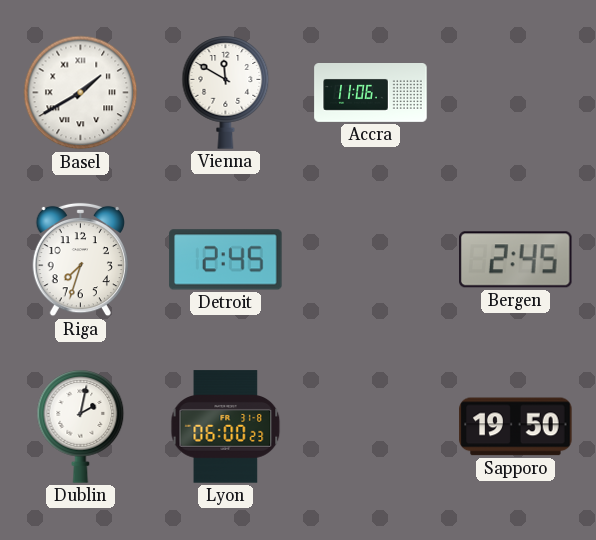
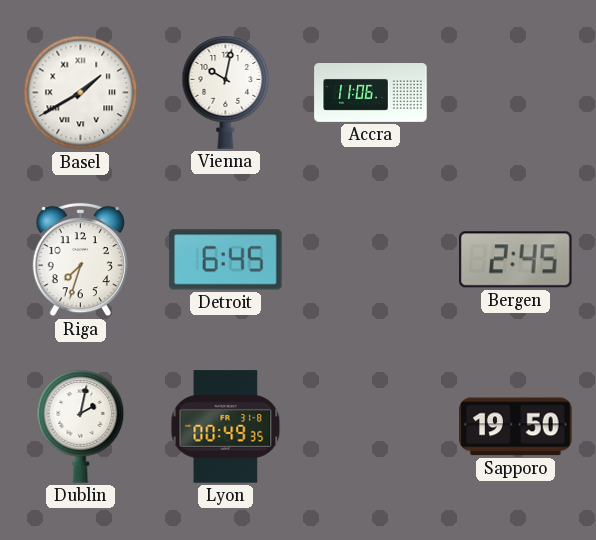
Vienna: 11:50 -> 10:02
Detroit: 2:45 -> 6:45
Lyon: 06:00 -> 00:49
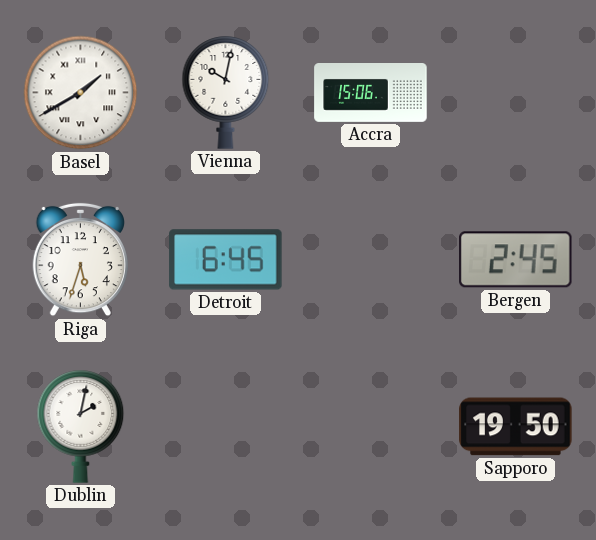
Accra: 11:06 -> 15:06
Riga: 7:33 -> 5:33
Lyon: 00:49 -> none
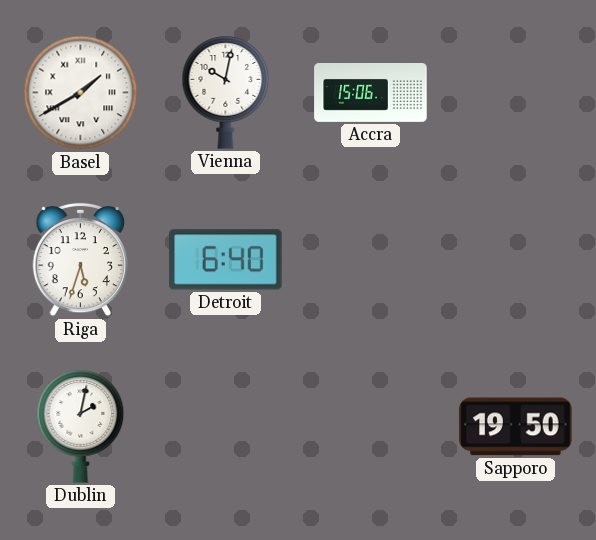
Detroit: 6:45 -> 6:40
Bergen: 2:45 -> none
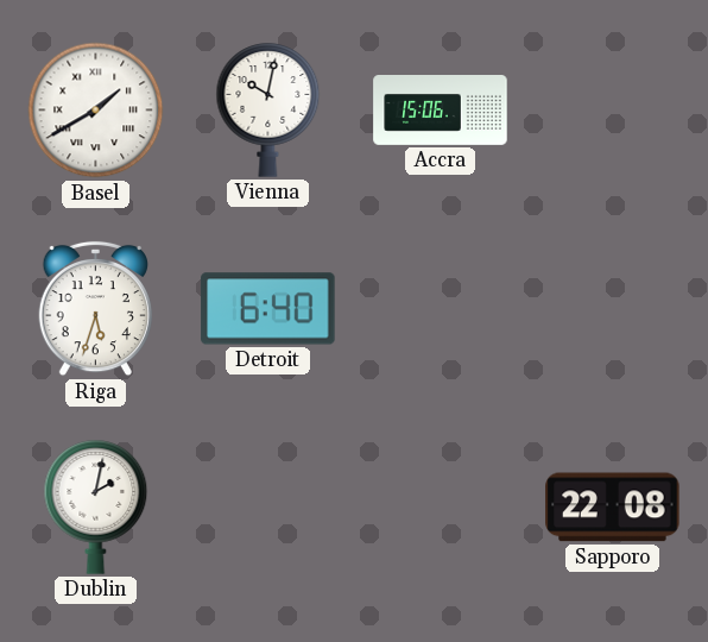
Sapporo: 19:50 -> 22:08
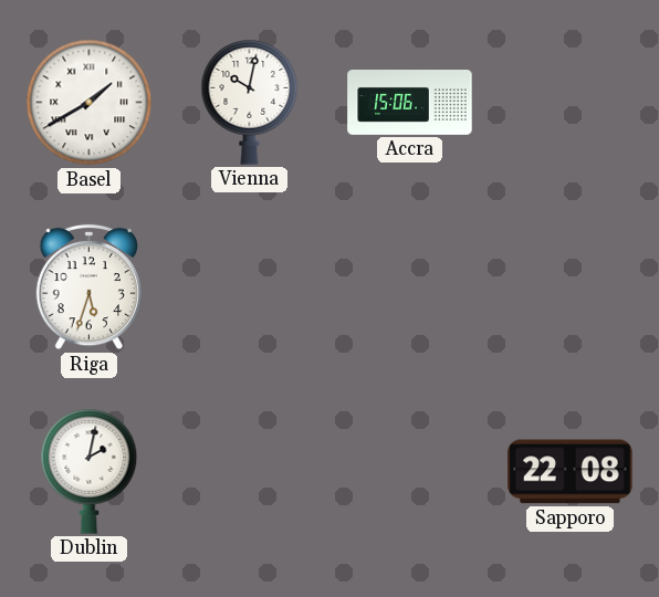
Detroit: 6:40 -> none
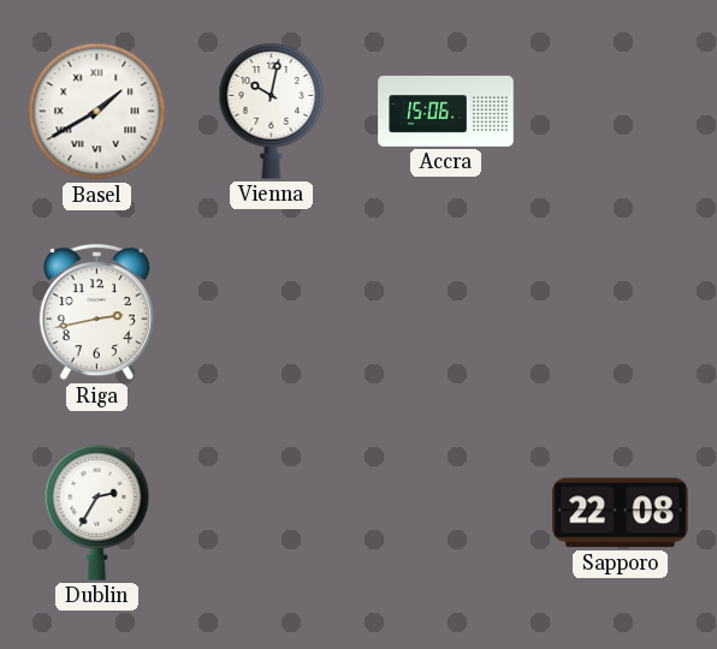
Riga: 5:33 -> 2:43
Dublin: 2:02 -> 2:35
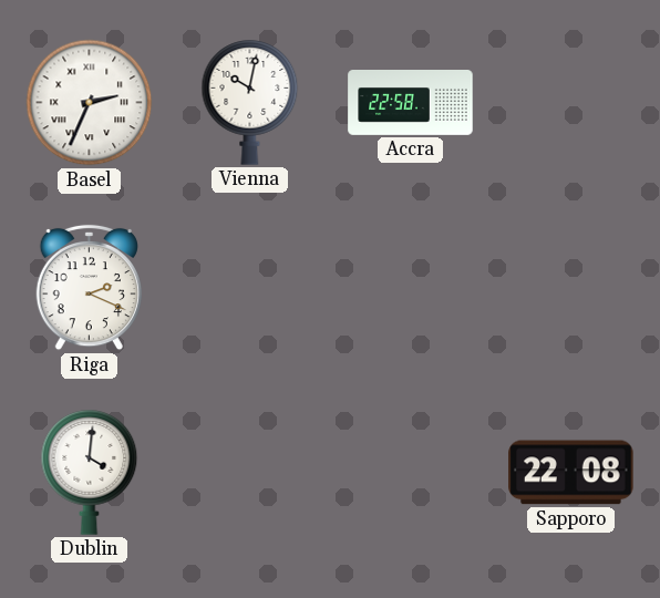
Basel: 1:40 -> 2:34
Accra: 15:06 -> 22:58
Riga: 2:43 -> 2:19
Dublin: 2:35 -> 4:01
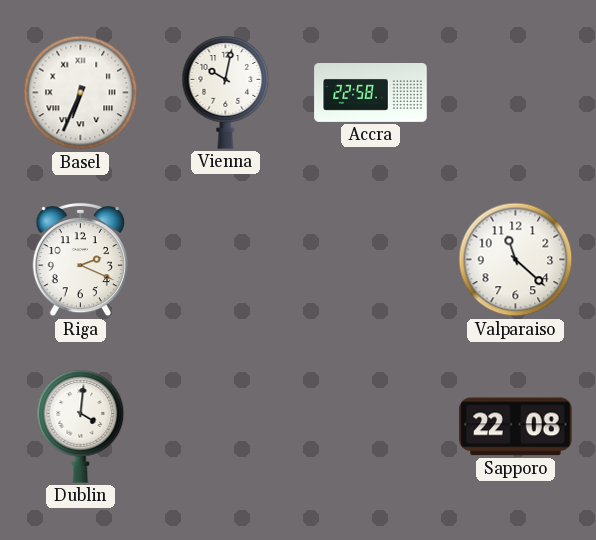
Basel: 2:34 -> 6:34
Valparaiso: none -> 11:22
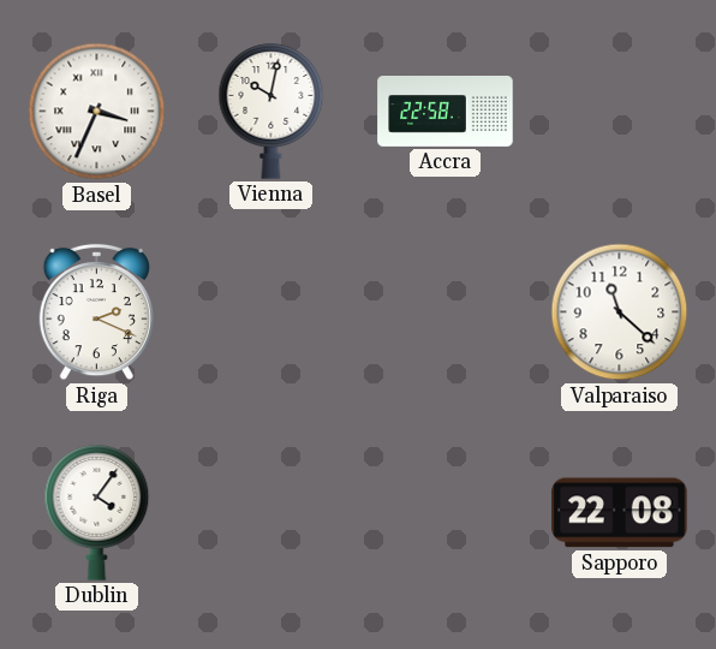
Basel: 6:34 -> 3:34
Dublin: 4:01 -> 4:06
